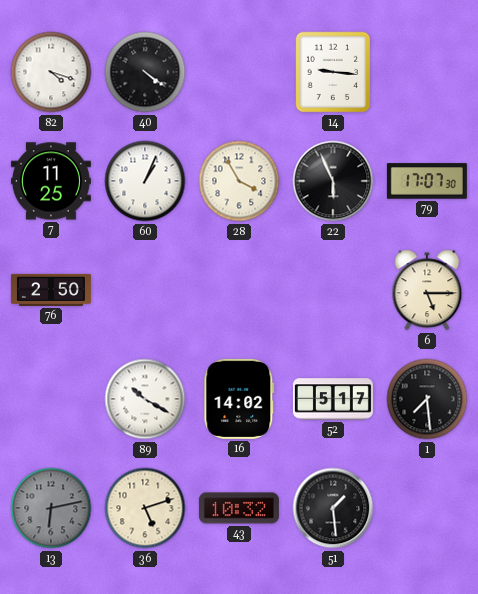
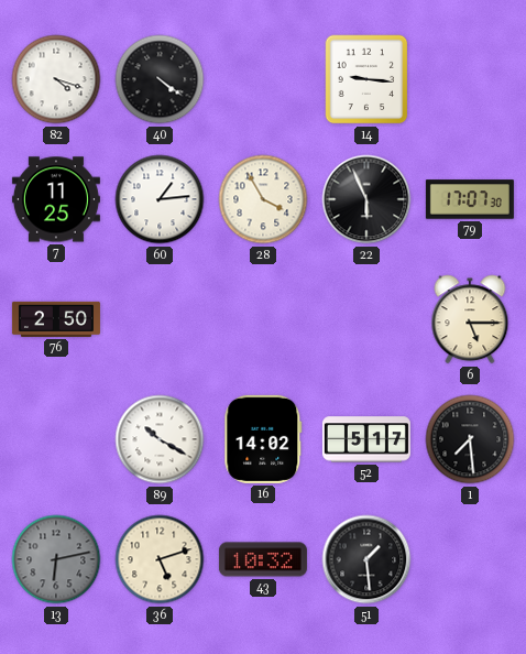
60: 1:04 -> 1:14
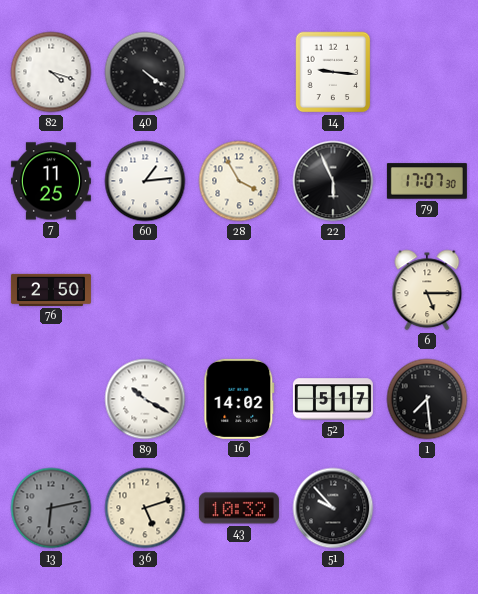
51: 1:29 -> 9:53
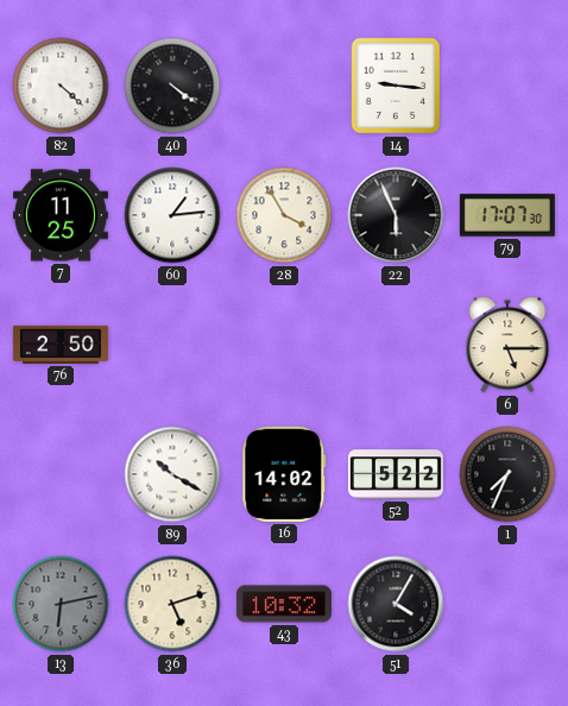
82: 4:18 -> 4:22
52: 5:17 -> 5:22
1: 7:29 -> 7:34
51: 9:53 -> 4:05
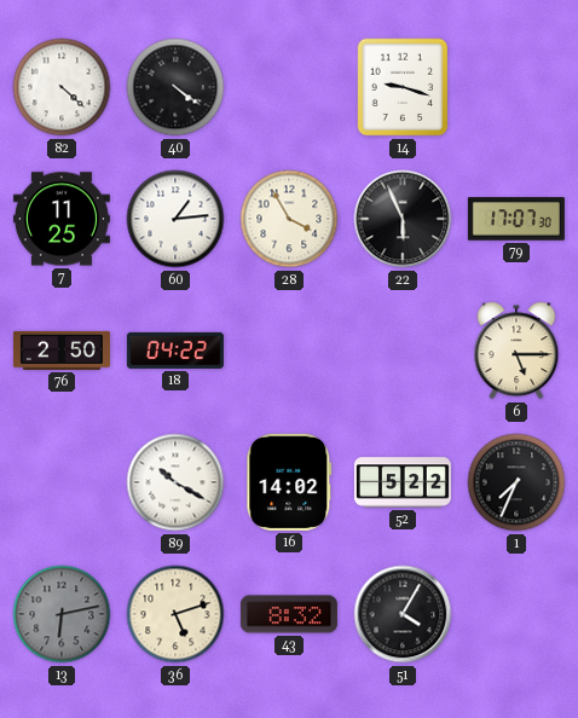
14: 9:16 -> 9:18
18: none -> 04:22
43: 10:32 -> 8:32
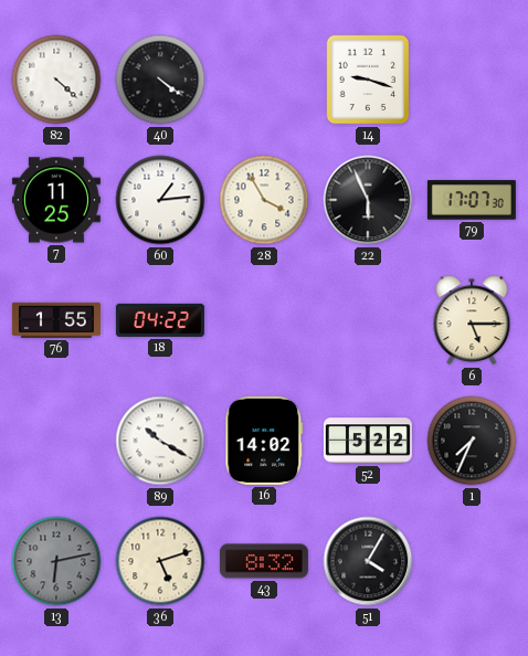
76: 2:50 -> 1:55
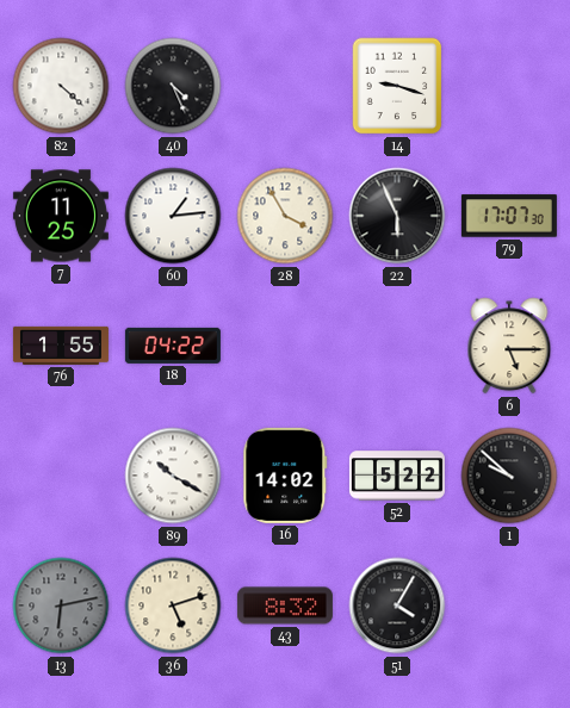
40: 4:21 -> 4:26
1: 7:34 -> 9:52
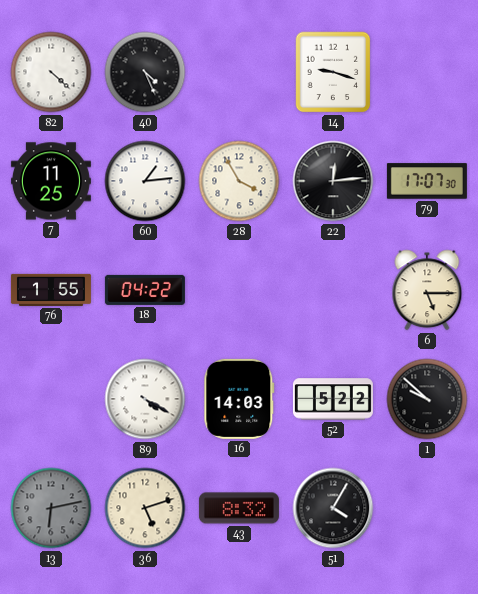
22: 5:56 -> 12:14
89: 10:20 -> 4:20
16: 14:02 -> 14:03
